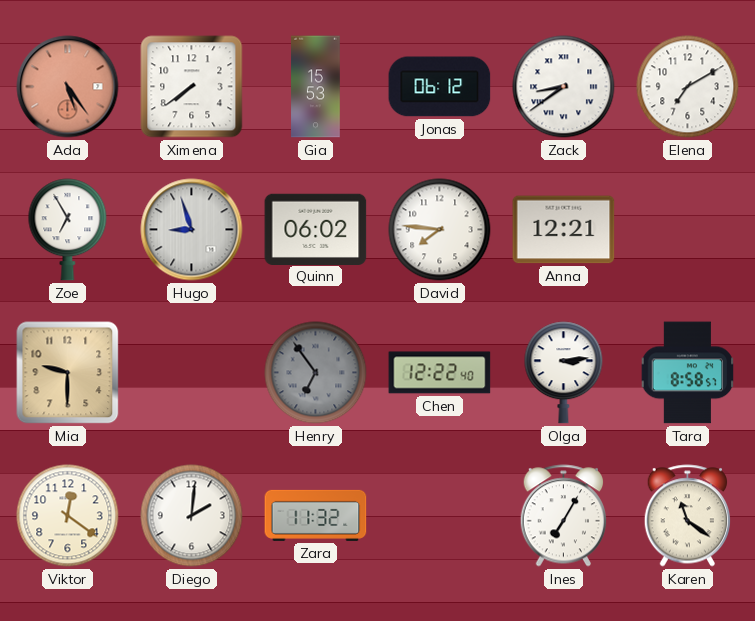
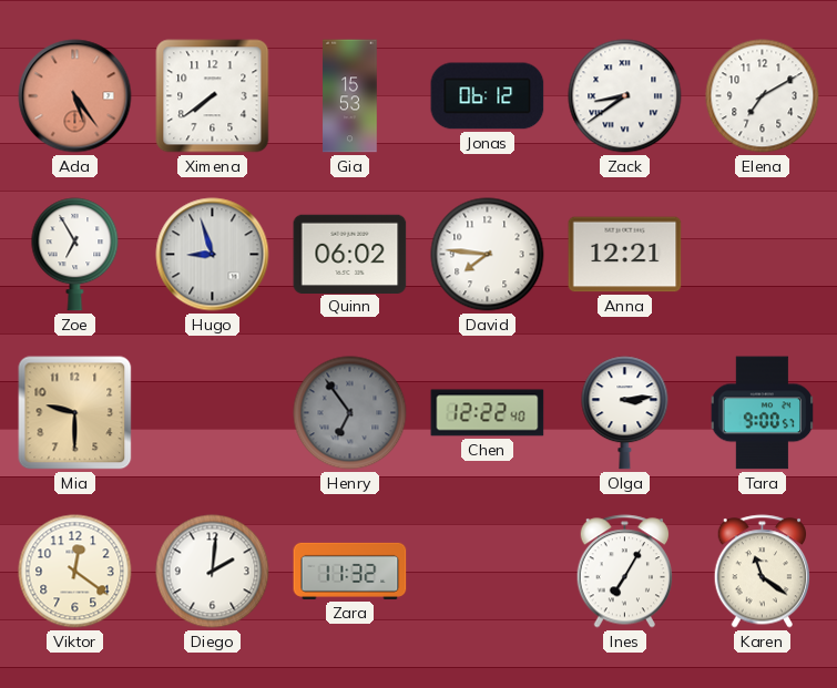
Tara: 8:58 -> 9:00
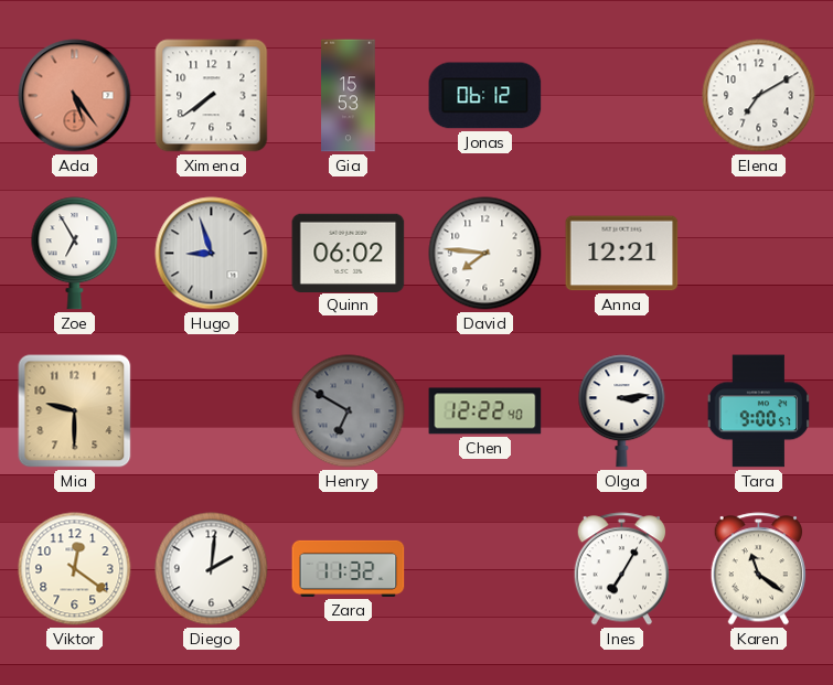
Zack: 8:39 -> none
Henry: 6:54 -> 6:50
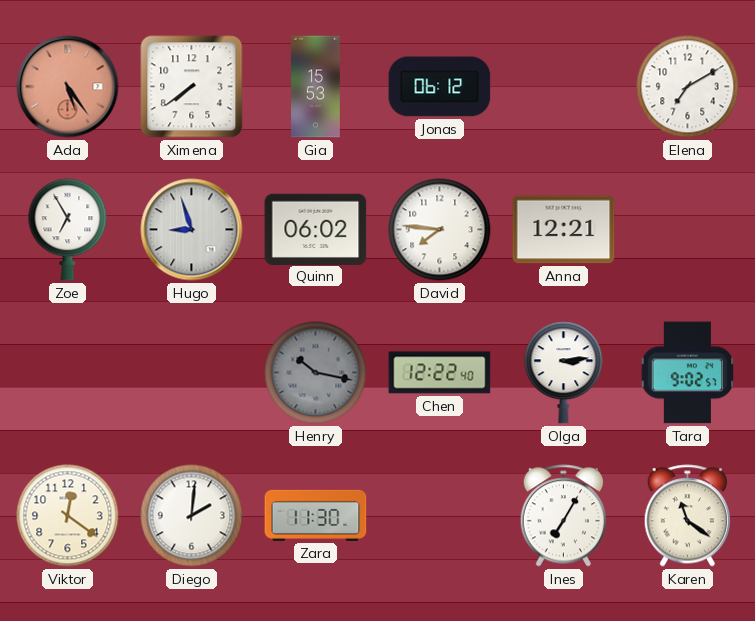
Mia: 9:30 -> none
Henry: 6:50 -> 10:17
Tara: 9:00 -> 9:02
Zara: 11:32 -> 11:30
